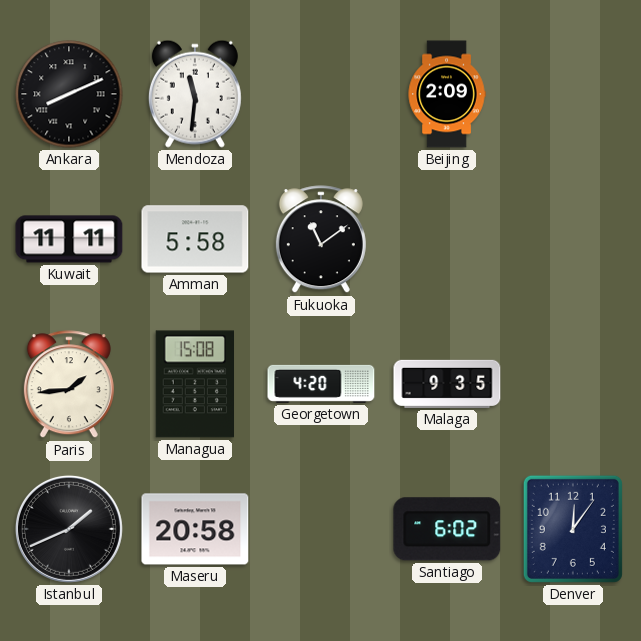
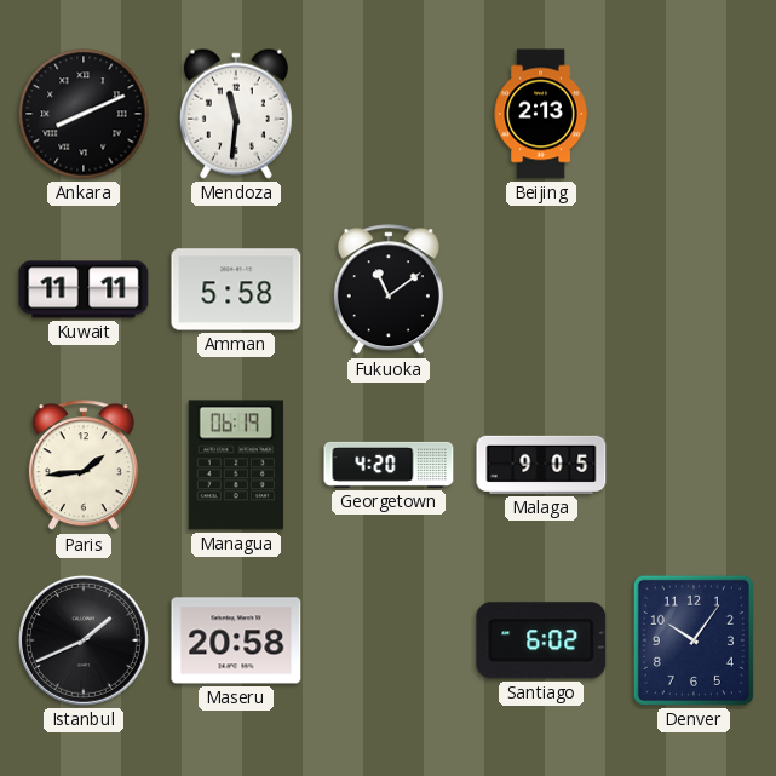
Beijing: 2:09 -> 2:13
Managua: 15:08 -> 06:19
Malaga: 9:35 -> 9:05
Denver: 12:06 -> 10:06
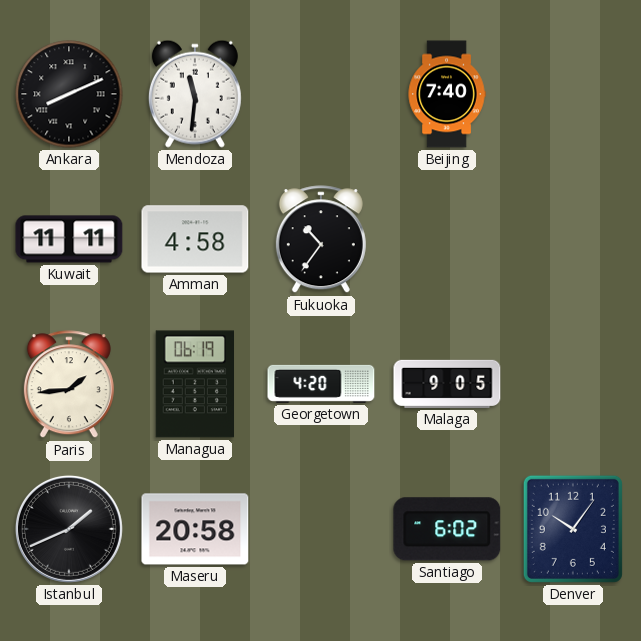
Beijing: 2:13 -> 7:40
Amman: 5:58 -> 4:58
Fukuoka: 11:09 -> 10:36
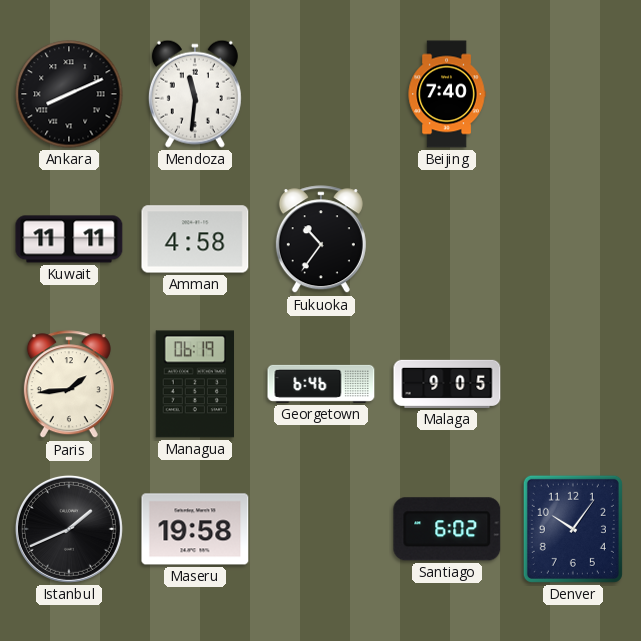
Georgetown: 4:20 -> 6:46
Maseru: 20:58 -> 19:58
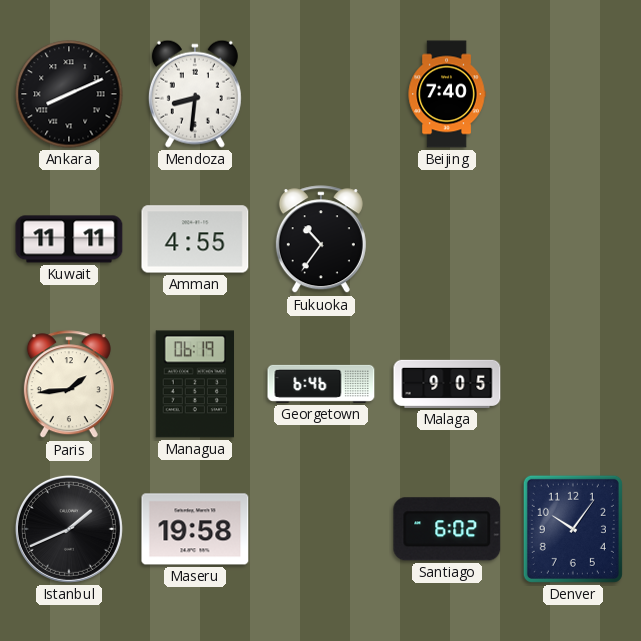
Mendoza: 11:31 -> 8:31
Amman: 4:58 -> 4:55
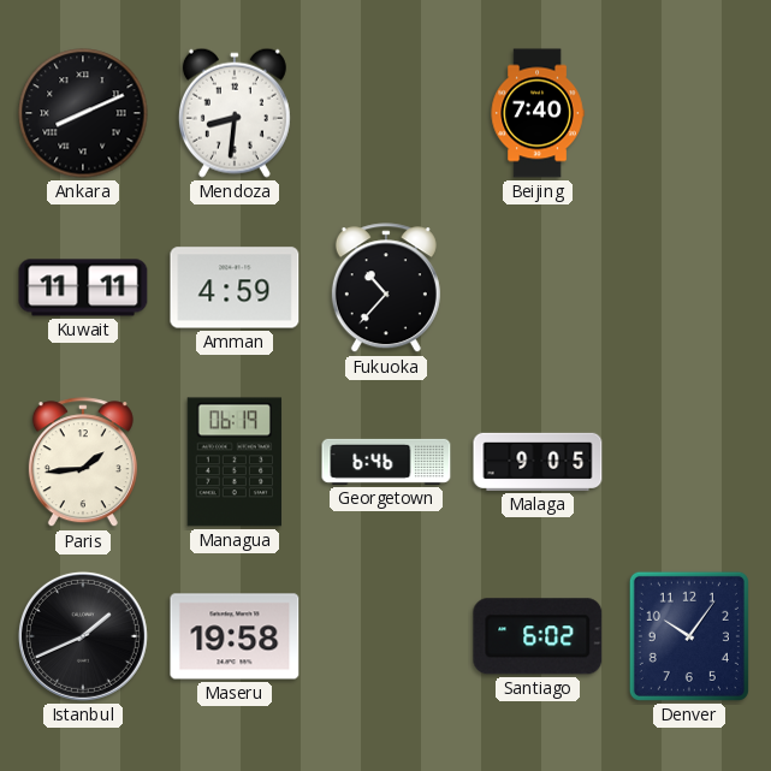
Amman: 4:55 -> 4:59
Fukuoka: 10:36 -> 10:37
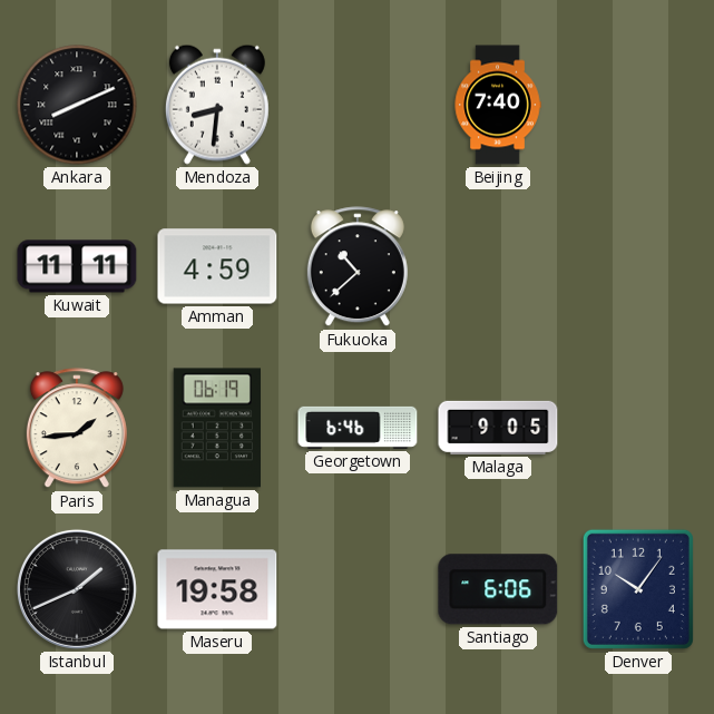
Fukuoka: 10:37 -> 10:38
Santiago: 6:02 -> 6:06
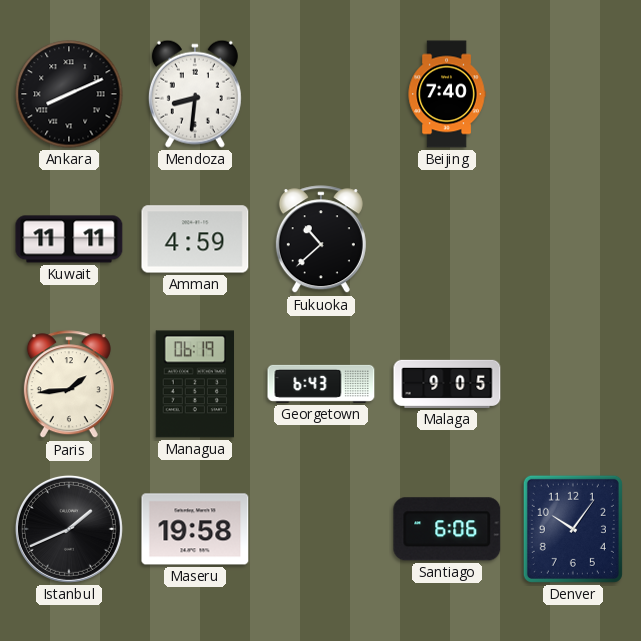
Georgetown: 6:46 -> 6:43
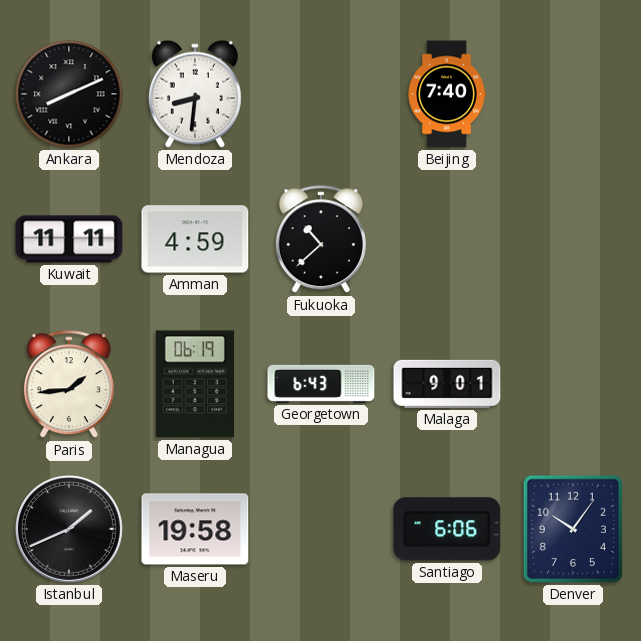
Malaga: 9:05 -> 9:01
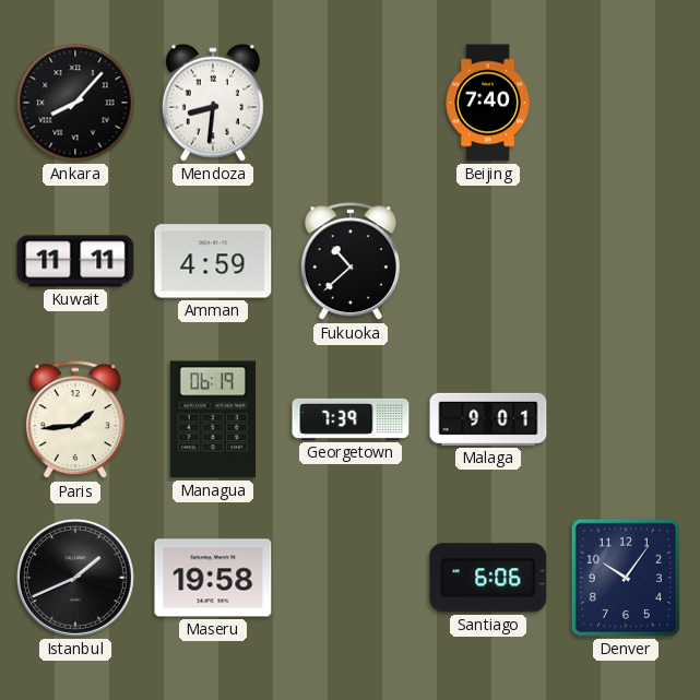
Ankara: 8:11 -> 8:07
Georgetown: 6:43 -> 7:39
